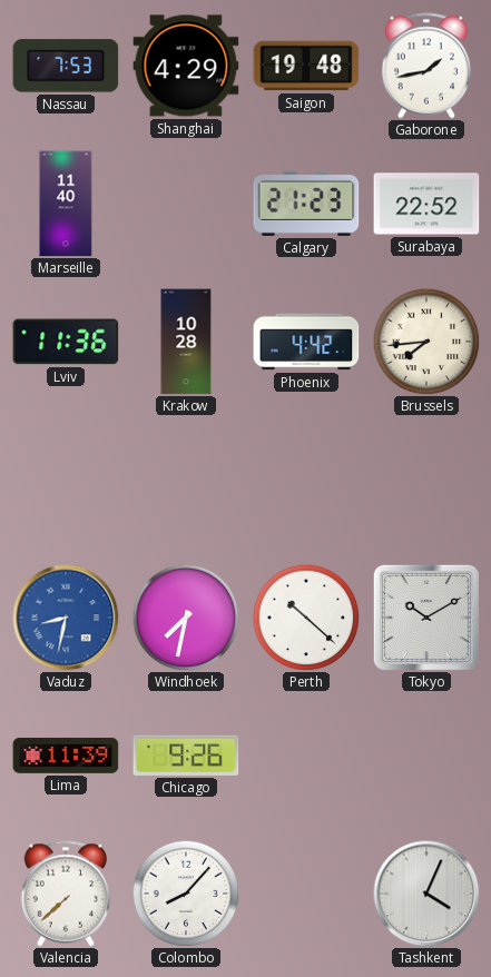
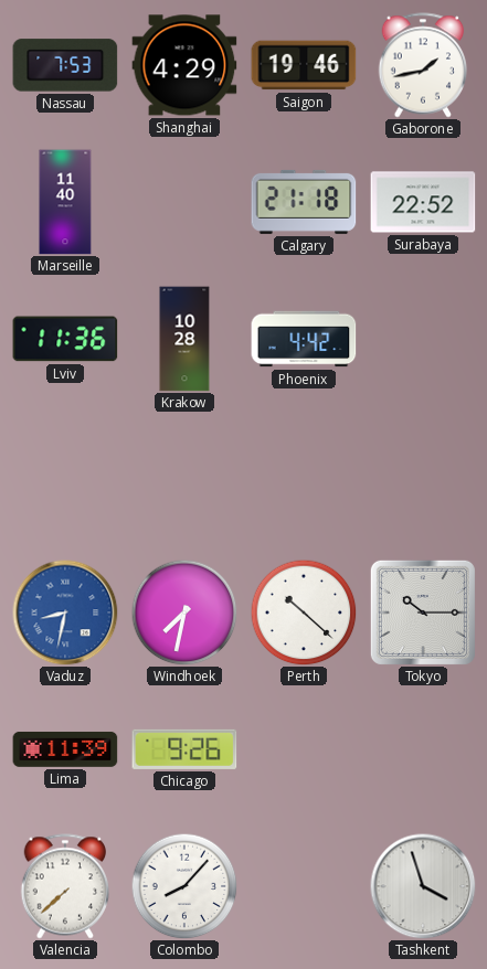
Saigon: 19:48 -> 19:46
Calgary: 21:23 -> 21:18
Brussels: 7:44 -> none
Tokyo: 10:10 -> 10:15
Tashkent: 4:04 -> 3:57
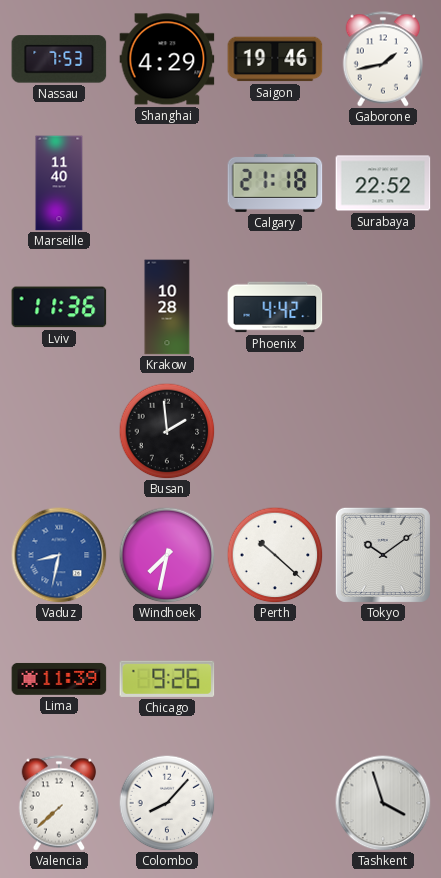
Busan: none -> 1:59
Tokyo: 10:15 -> 10:09
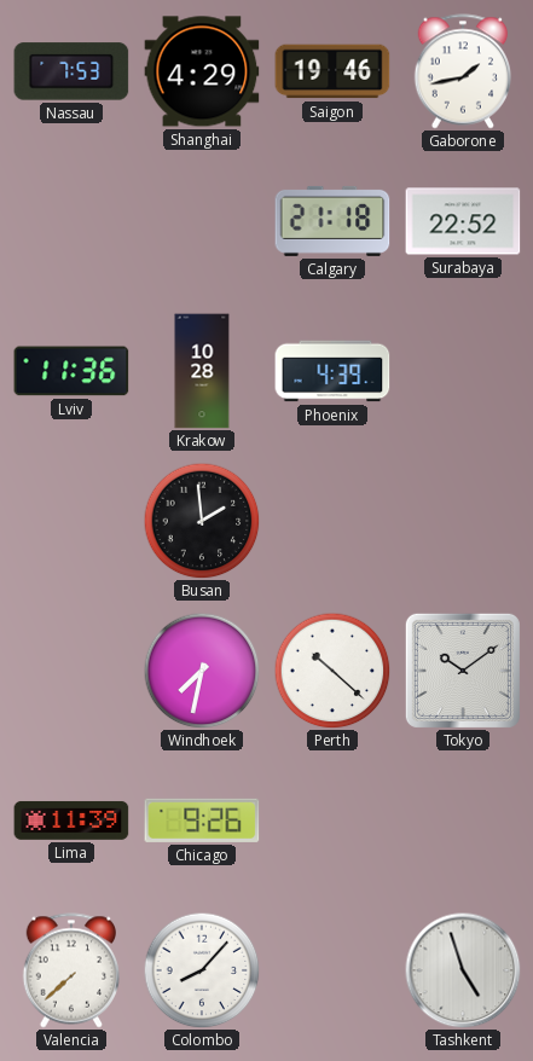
Marseille: 11:40 -> none
Phoenix: 4:42 -> 4:39
Vaduz: 8:32 -> none
Tashkent: 3:57 -> 4:57
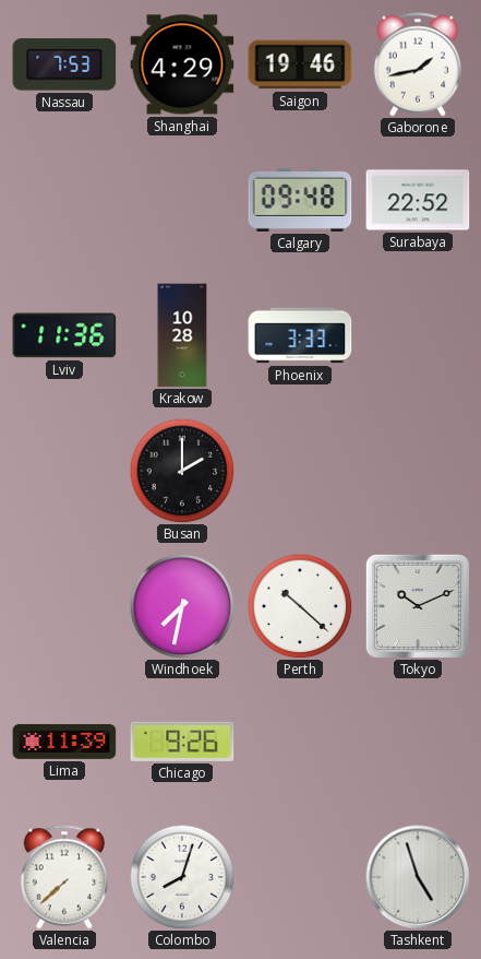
Calgary: 21:18 -> 09:48
Phoenix: 4:39 -> 3:33
Busan: 1:59 -> 2:00
Tokyo: 10:09 -> 10:11
Colombo: 8:07 -> 8:03
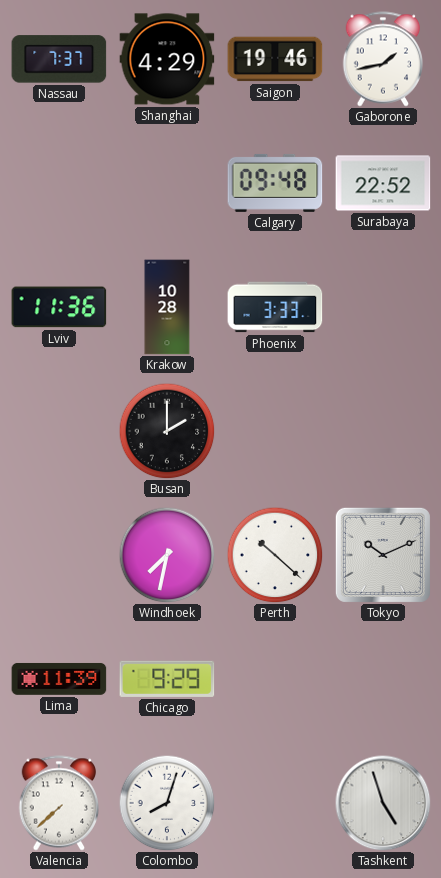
Nassau: 7:53 -> 7:37
Chicago: 9:26 -> 9:29
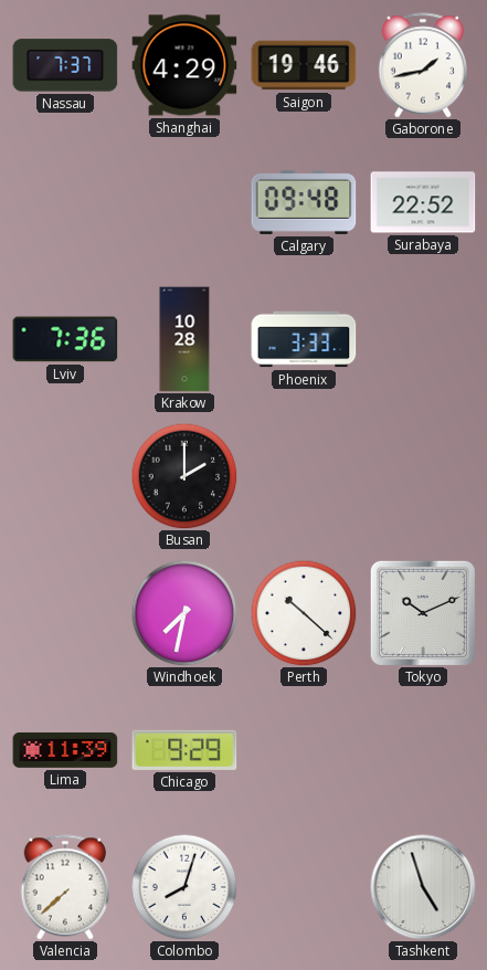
Lviv: 11:36 -> 7:36
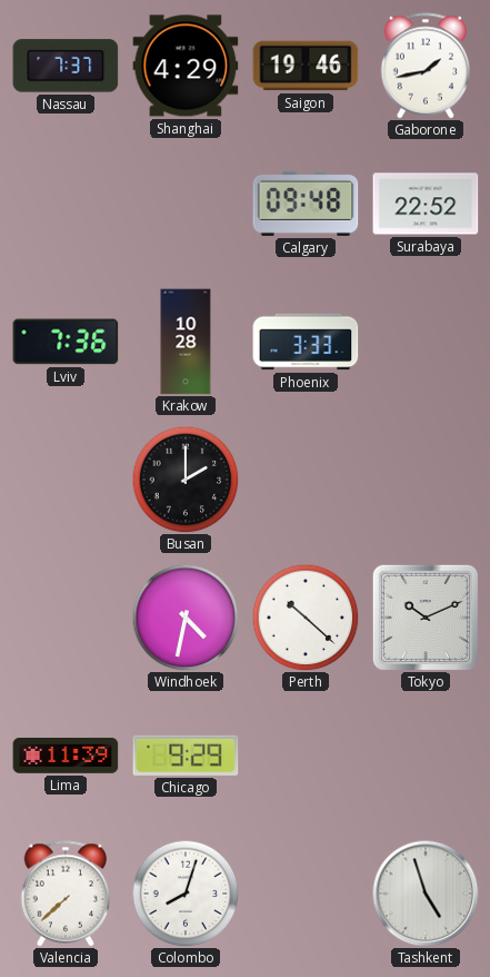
Windhoek: 7:32 -> 4:32
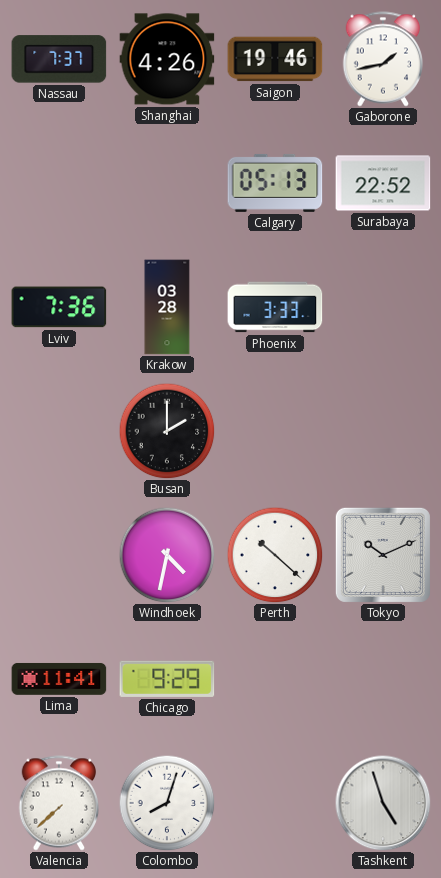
Shanghai: 4:29 -> 4:26
Calgary: 09:48 -> 05:13
Krakow: 10:28 -> 03:28
Lima: 11:39 -> 11:41
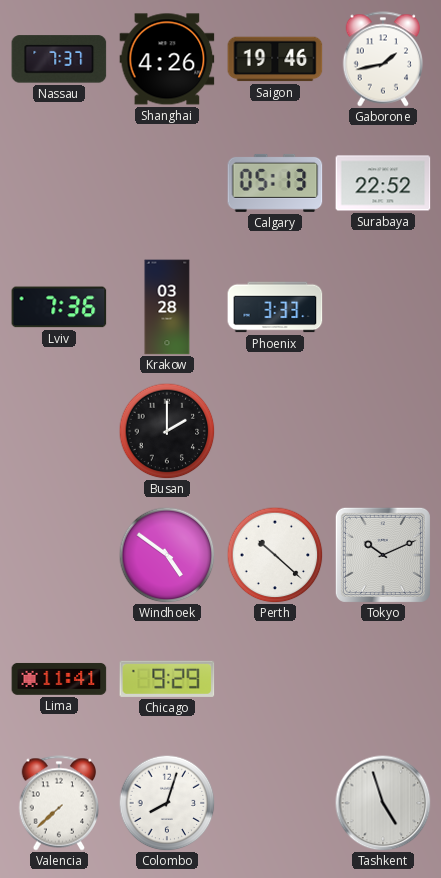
Windhoek: 4:32 -> 4:51
